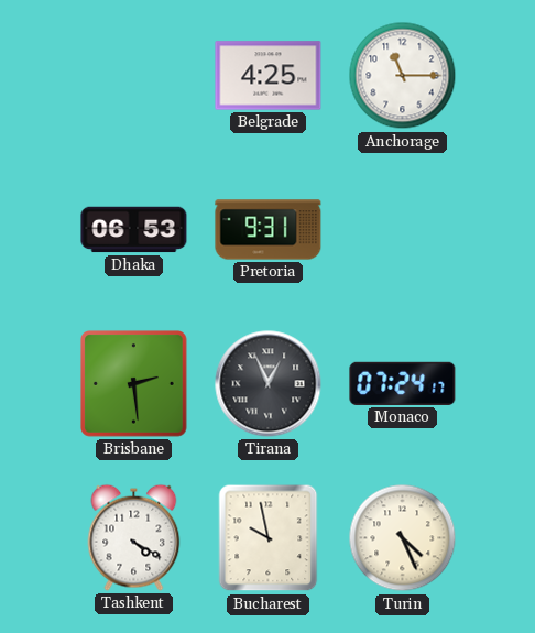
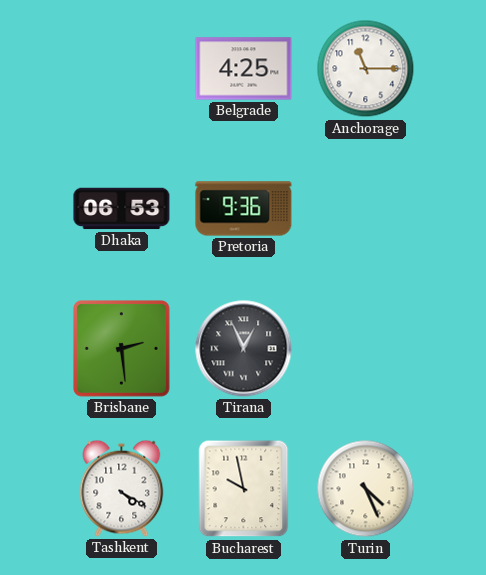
Pretoria: 9:31 -> 9:36
Monaco: 07:24 -> none
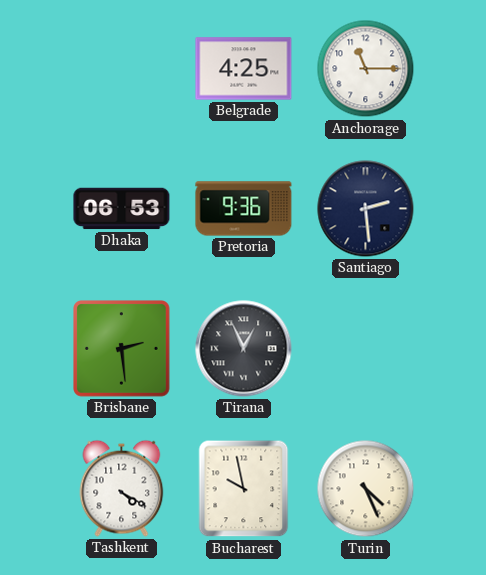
Santiago: none -> 2:29
